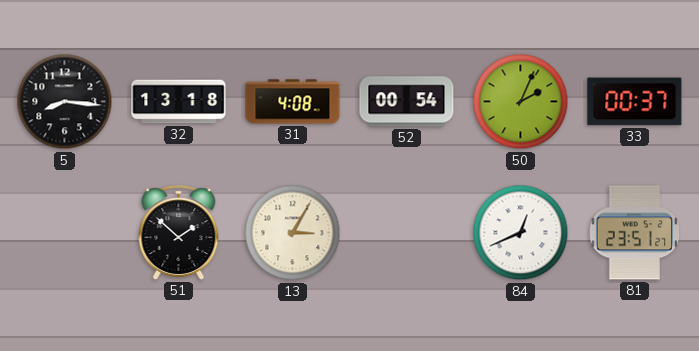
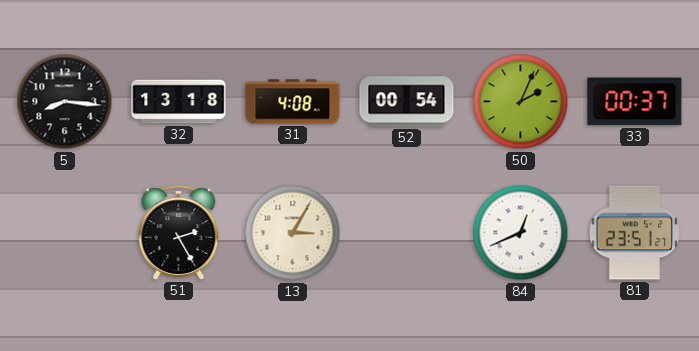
51: 1:52 -> 2:25
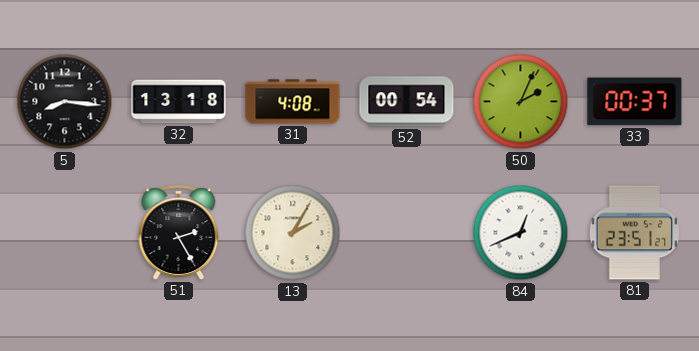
13: 3:05 -> 2:05
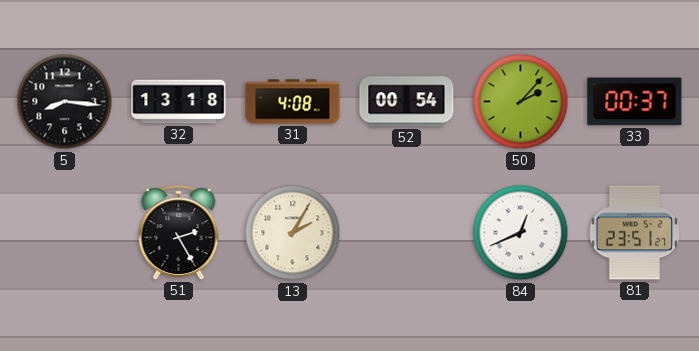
50: 2:04 -> 2:07
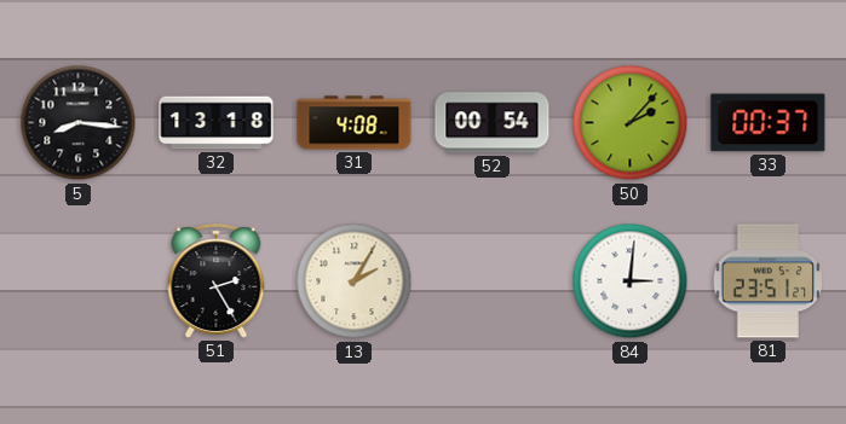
84: 12:41 -> 3:01
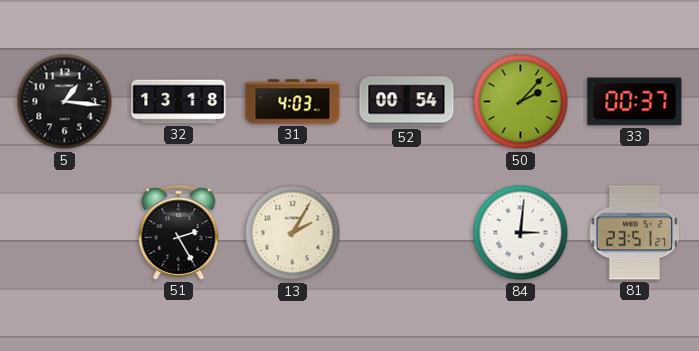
5: 8:16 -> 1:16
31: 4:08 -> 4:03
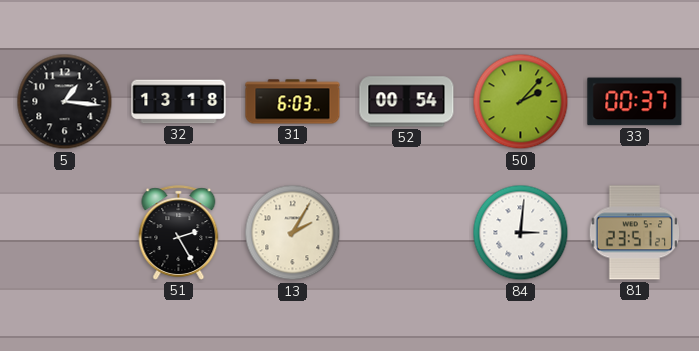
31: 4:03 -> 6:03
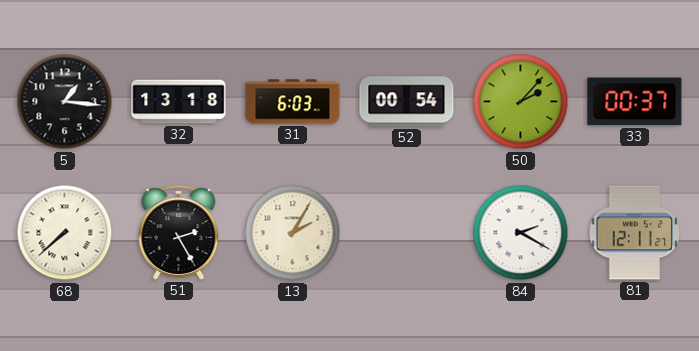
68: none -> 7:38
84: 3:01 -> 2:20
81: 23:51 -> 12:11
